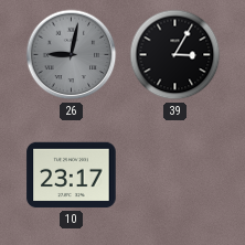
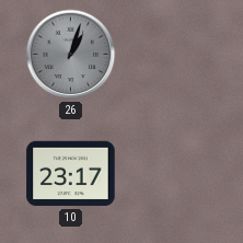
26: 9:02 -> 1:03
39: 3:05 -> none
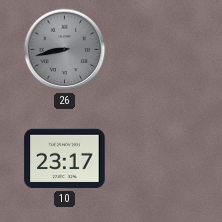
26: 1:03 -> 8:43
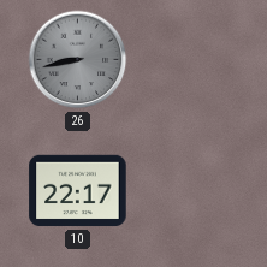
10: 23:17 -> 22:17
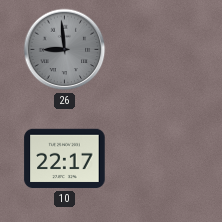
26: 8:43 -> 8:59
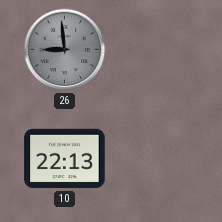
10: 22:17 -> 22:13
